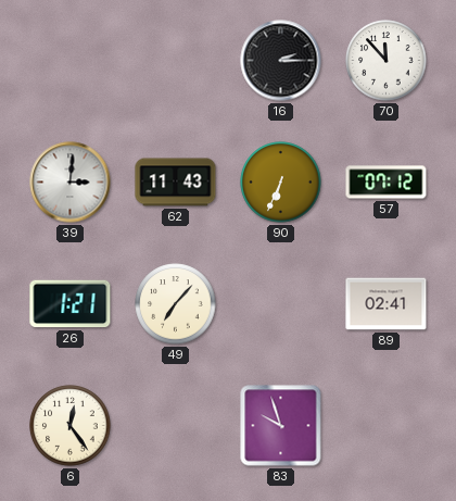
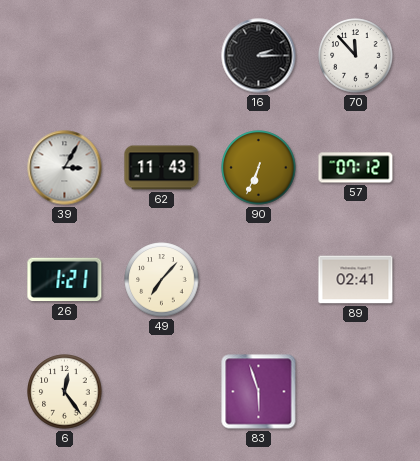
39: 3:01 -> 3:05
83: 9:57 -> 5:57
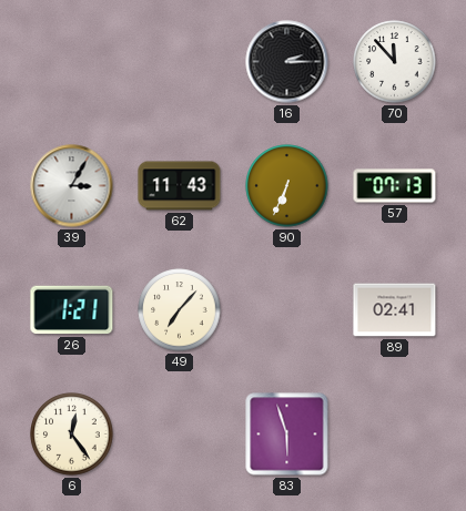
57: 07:12 -> 07:13
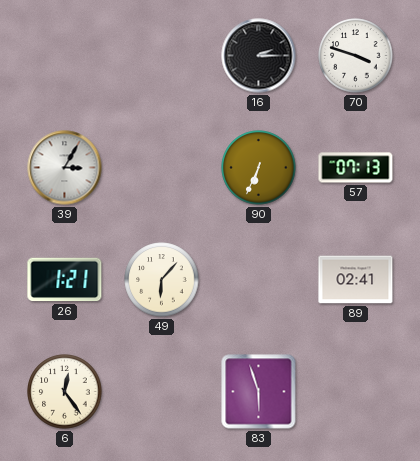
70: 11:53 -> 3:48
62: 11:43 -> none
49: 7:07 -> 6:07
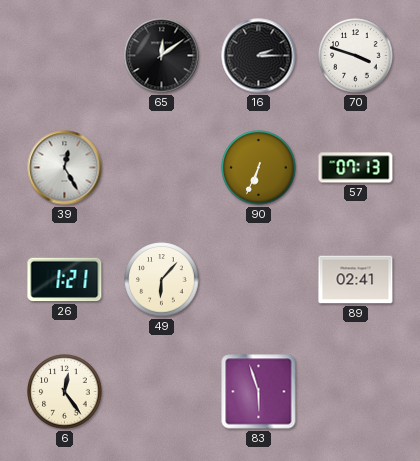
65: none -> 12:09
39: 3:05 -> 12:25
